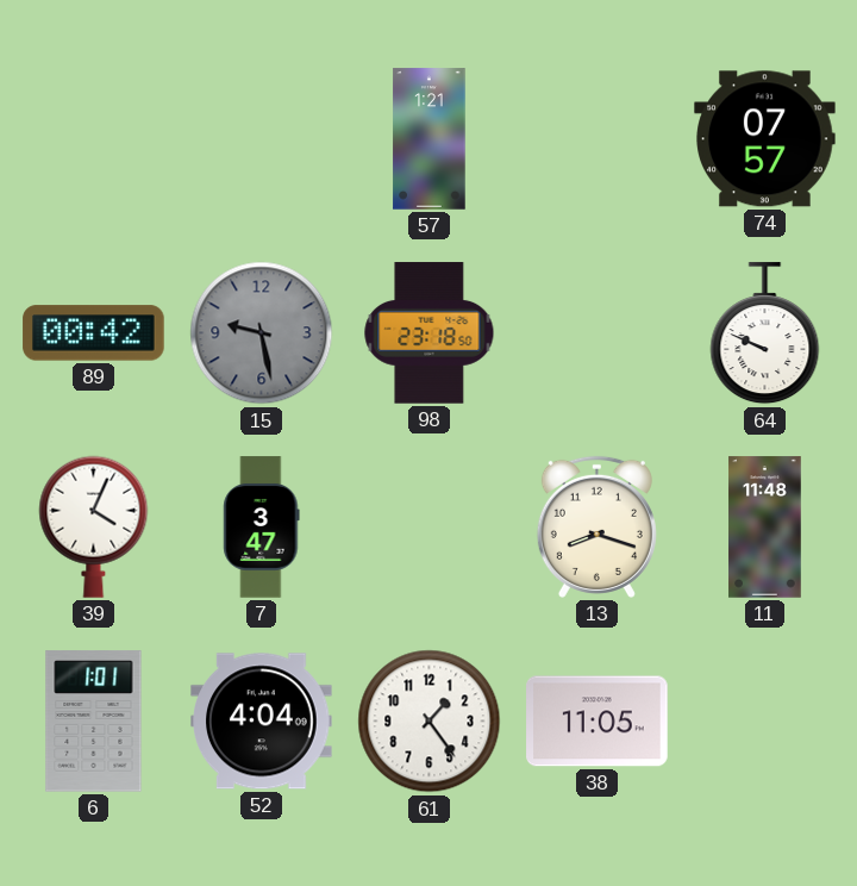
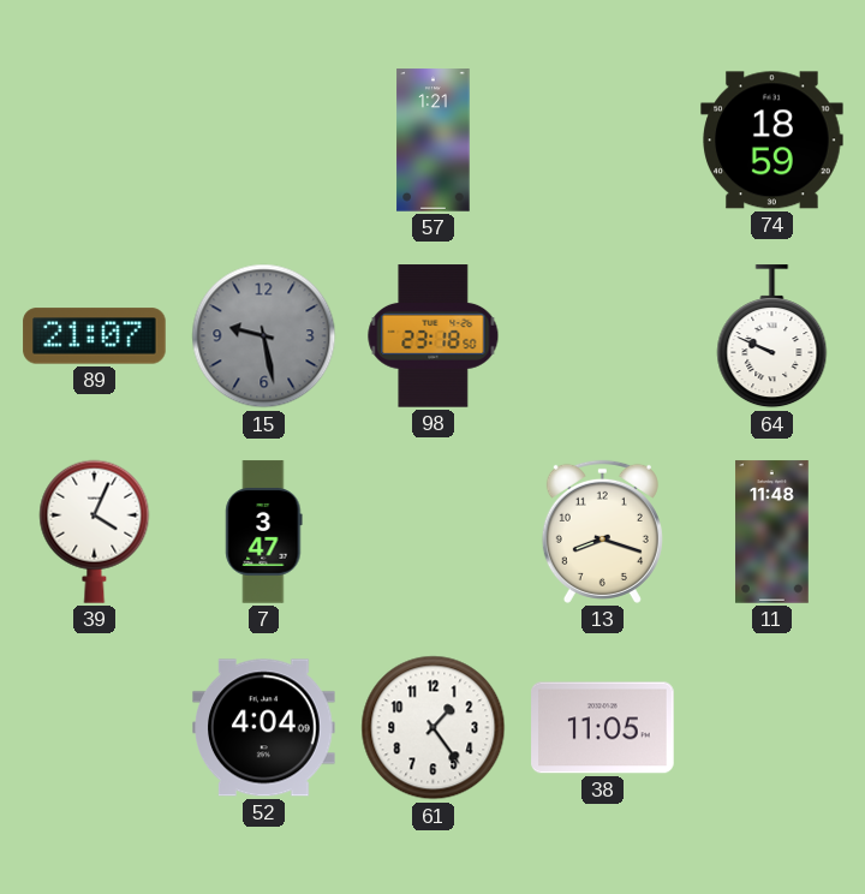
74: 07:57 -> 18:59
89: 00:42 -> 21:07
6: 1:01 -> none
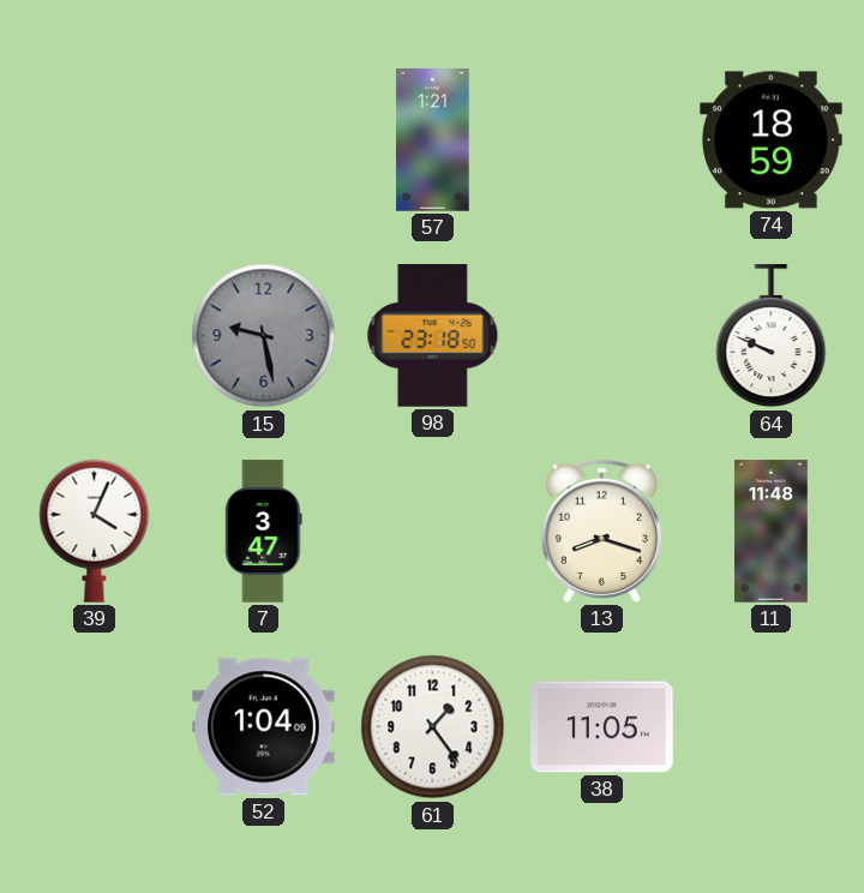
89: 21:07 -> none
52: 4:04 -> 1:04
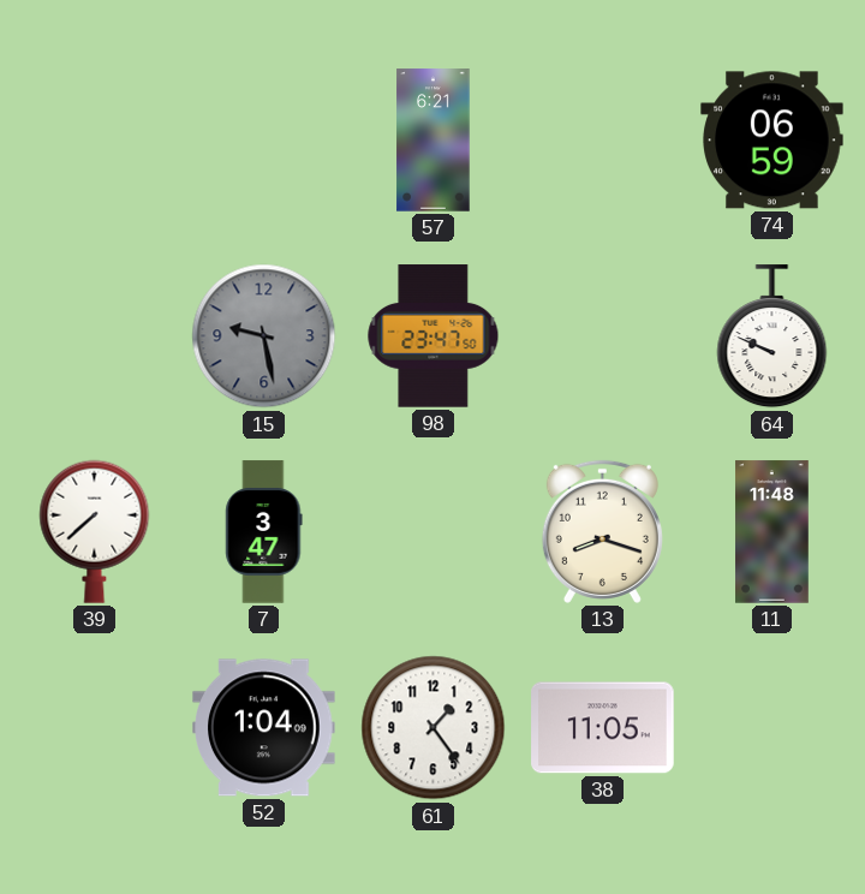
57: 1:21 -> 6:21
74: 18:59 -> 06:59
98: 23:18 -> 23:47
39: 4:04 -> 7:38
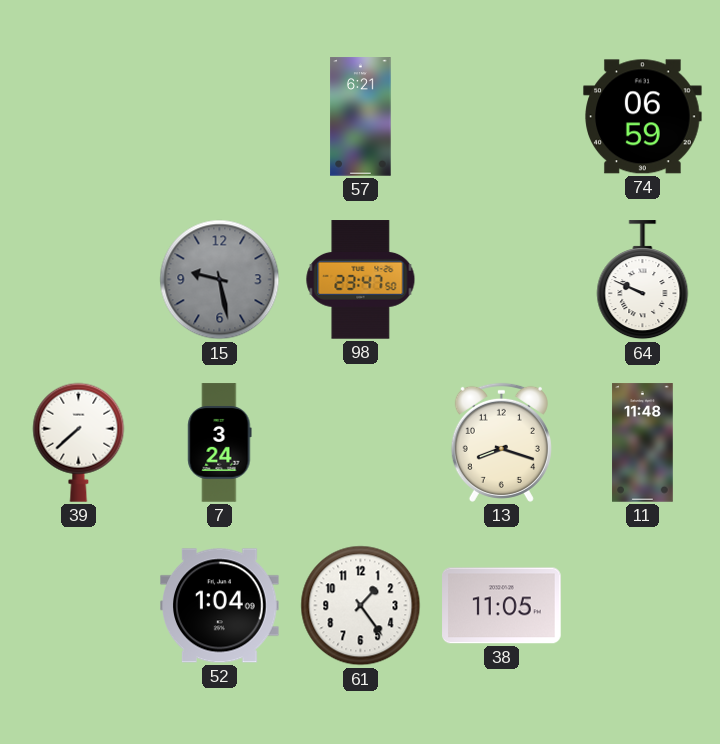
7: 3:47 -> 3:24
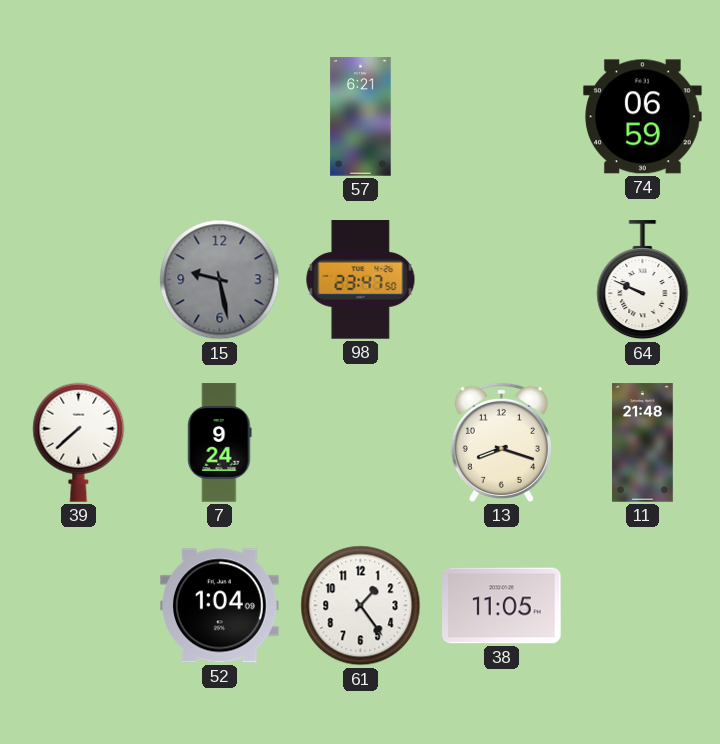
7: 3:24 -> 9:24
11: 11:48 -> 21:48
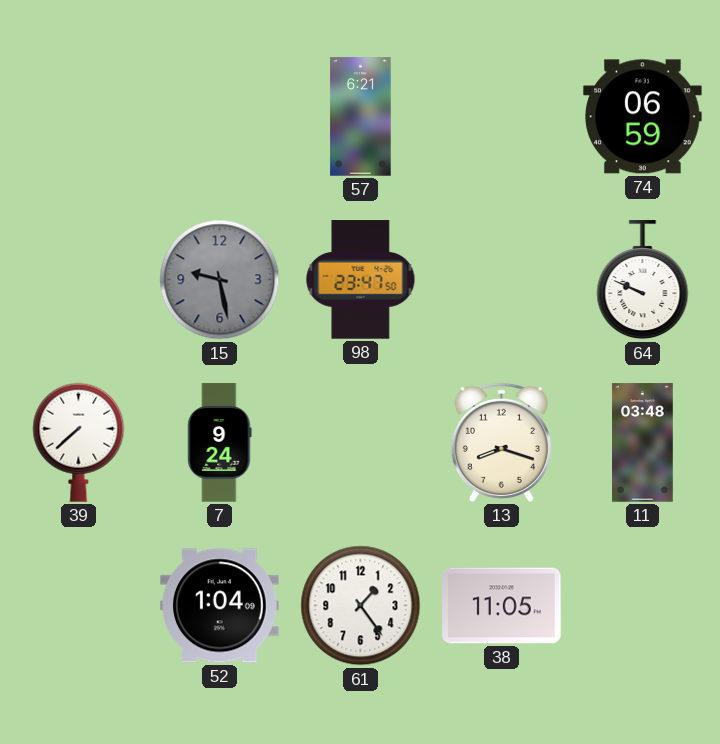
11: 21:48 -> 03:48
